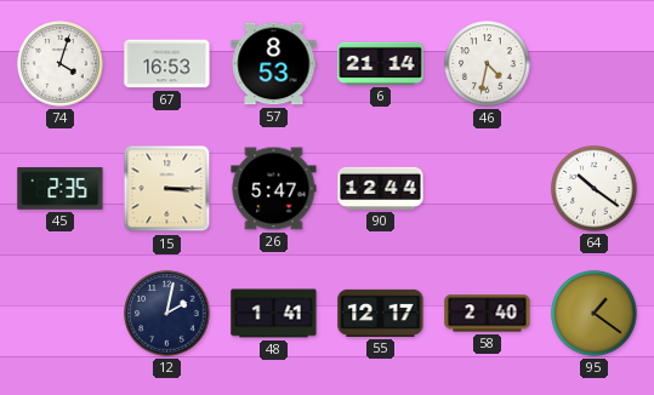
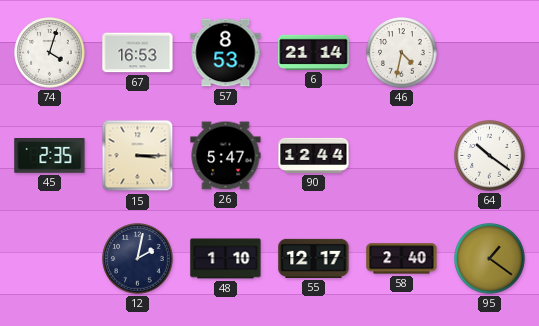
48: 1:41 -> 1:10
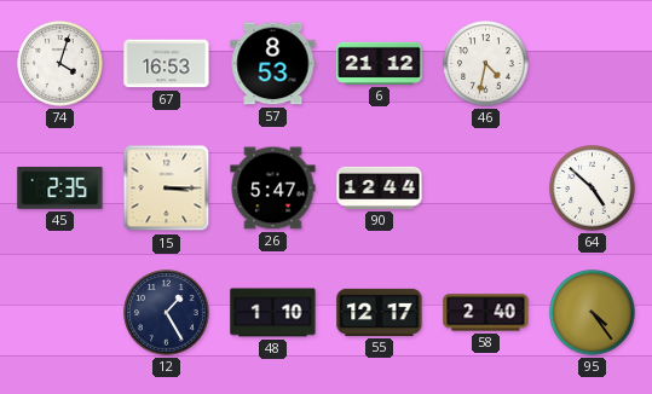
6: 21:14 -> 21:12
64: 10:21 -> 4:52
12: 2:02 -> 1:25
95: 1:21 -> 4:24
